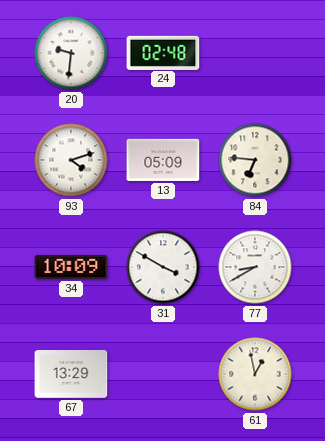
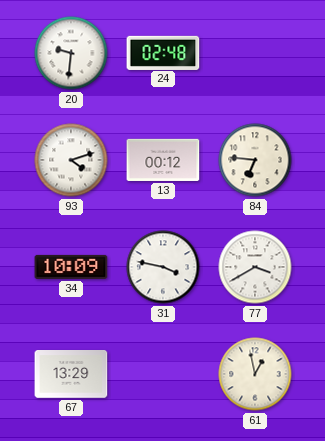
13: 05:09 -> 00:12
31: 3:50 -> 3:47
77: 8:40 -> 3:40
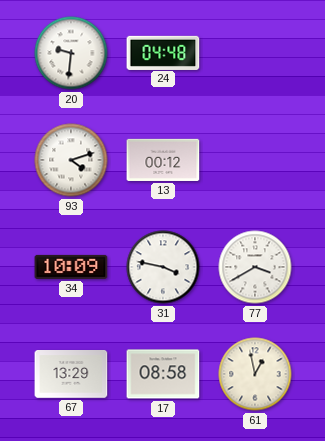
24: 02:48 -> 04:48
84: 6:46 -> none
17: none -> 08:58
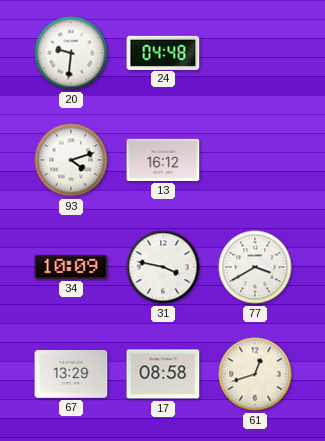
13: 00:12 -> 16:12
61: 12:58 -> 12:42
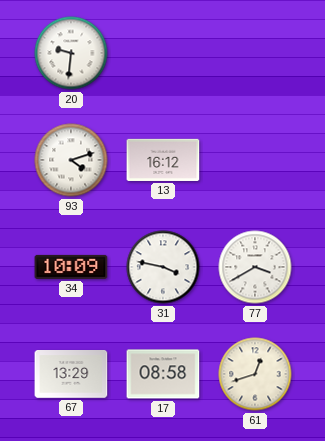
24: 04:48 -> none
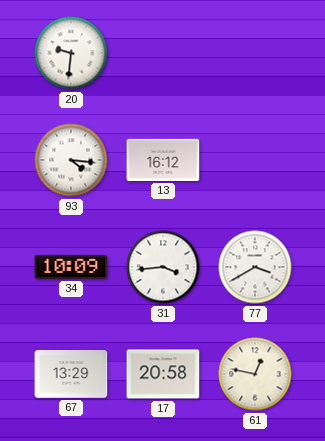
93: 4:12 -> 4:16
31: 3:47 -> 3:44
17: 08:58 -> 20:58
61: 12:42 -> 12:47
